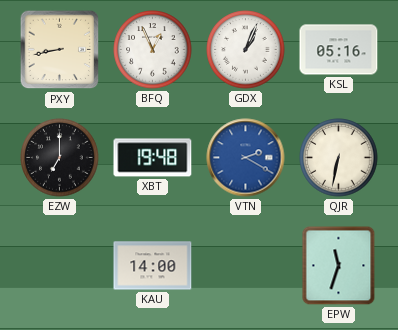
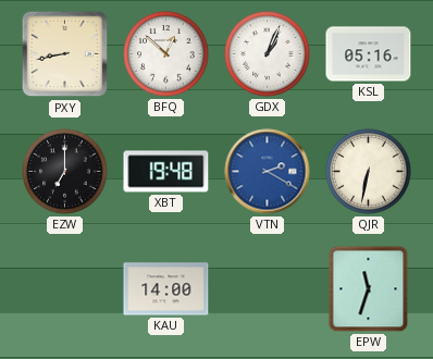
BFQ: 12:56 -> 12:52
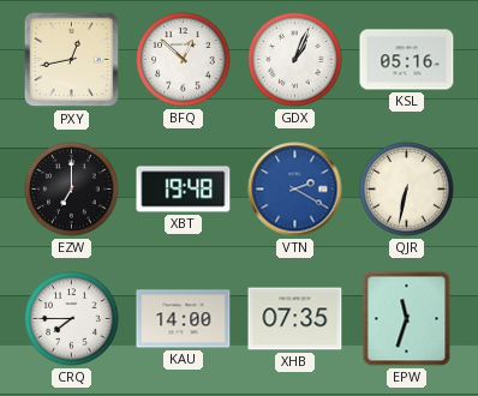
PXY: 8:43 -> 12:43
CRQ: none -> 7:45
XHB: none -> 07:35
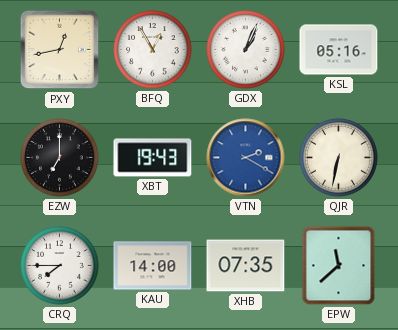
BFQ: 12:52 -> 12:55
XBT: 19:48 -> 19:43
EPW: 11:33 -> 11:38
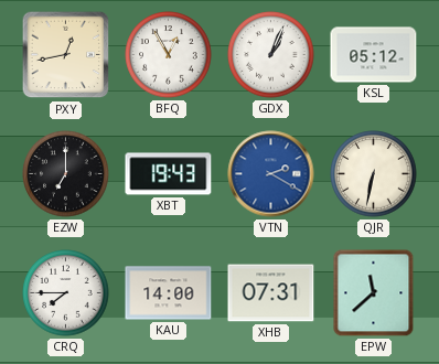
KSL: 05:16 -> 05:12
XHB: 07:35 -> 07:31
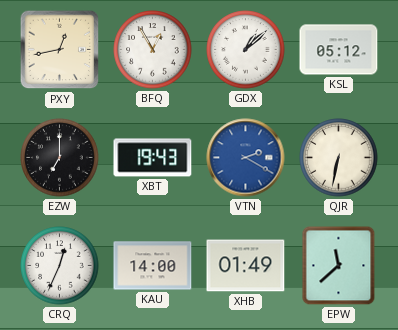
GDX: 1:04 -> 1:08
CRQ: 7:45 -> 12:34
XHB: 07:31 -> 01:49
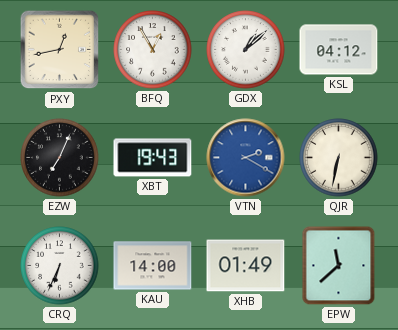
KSL: 05:12 -> 04:12
EZW: 7:00 -> 7:04
CRQ: 12:34 -> 6:34
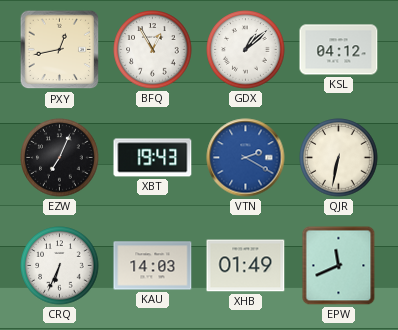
KAU: 14:00 -> 14:03
EPW: 11:38 -> 11:41
